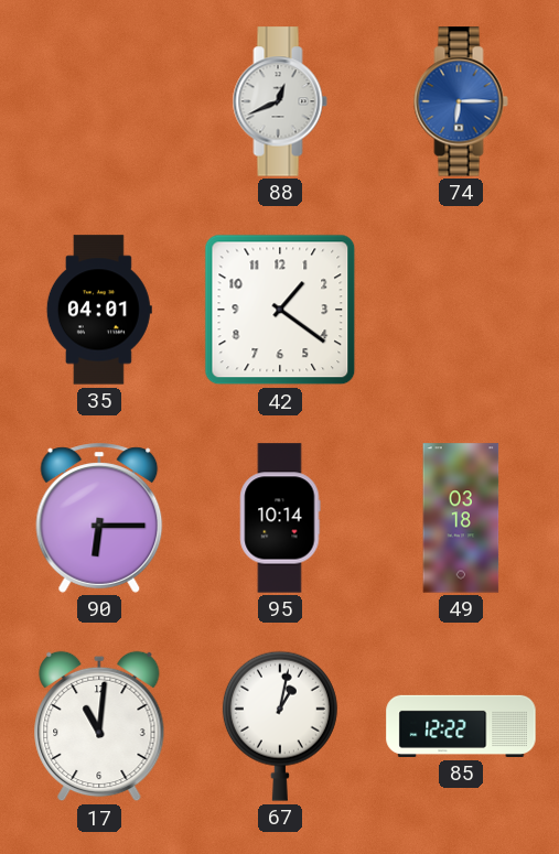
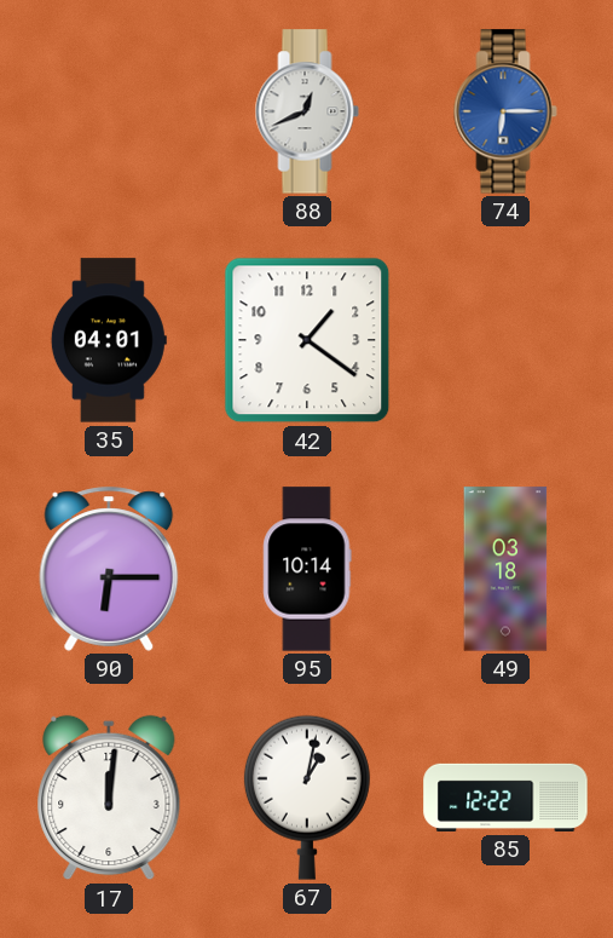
17: 11:01 -> 12:01
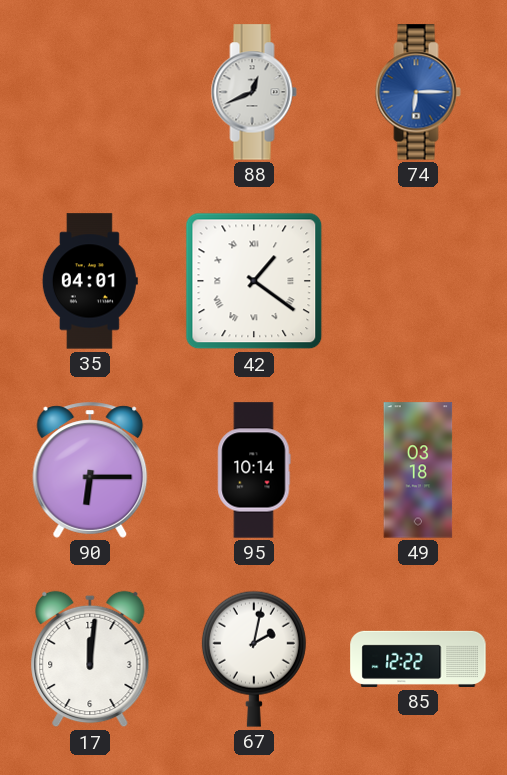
42 numerals: Arabic -> Roman
67: 1:02 -> 2:02
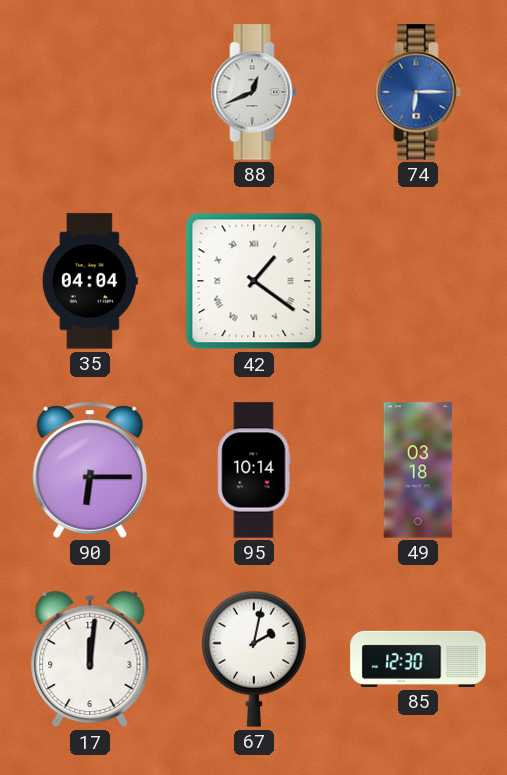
35: 04:01 -> 04:04
85: 12:22 -> 12:30
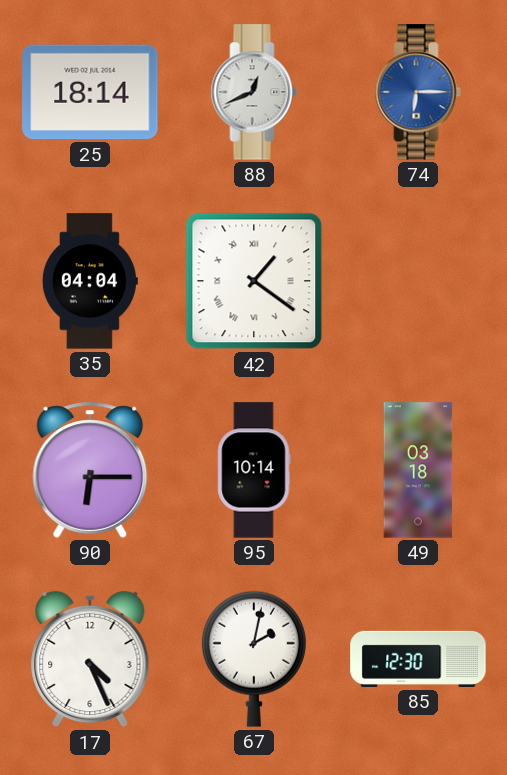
25: none -> 18:14
17: 12:01 -> 4:26
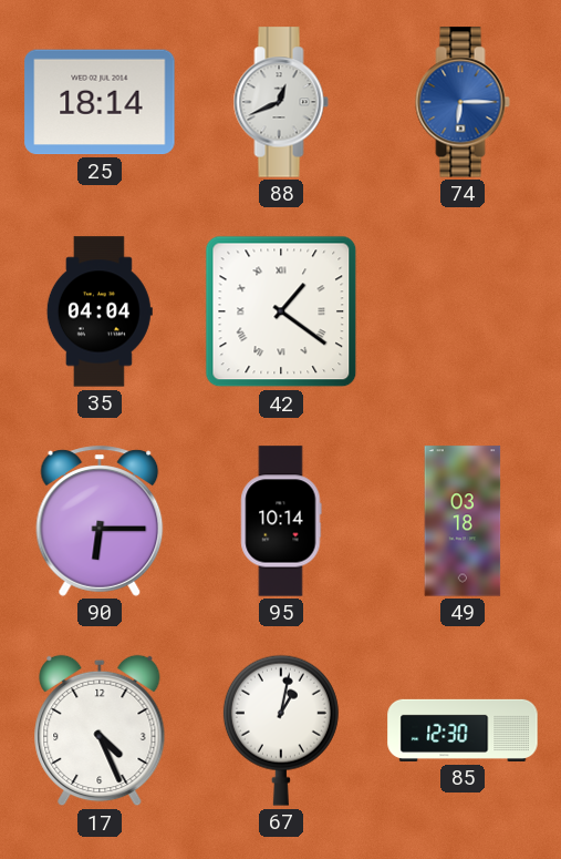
67: 2:02 -> 1:02
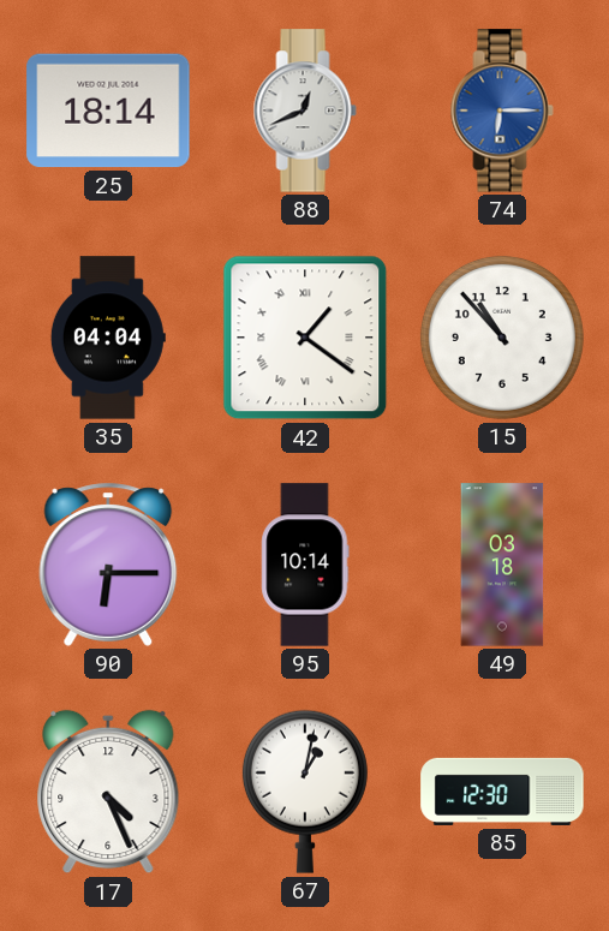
15: none -> 10:53
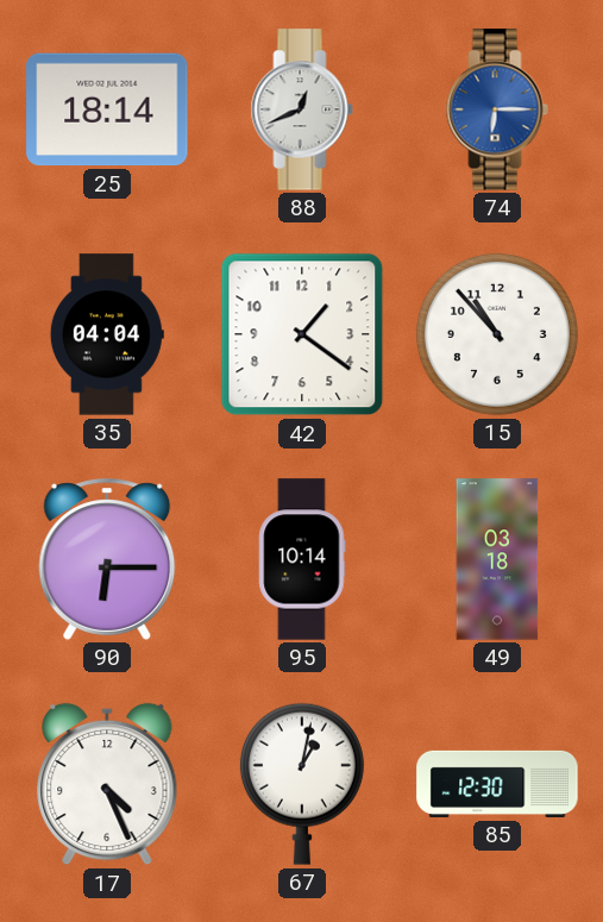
42 numerals: Roman -> Arabic
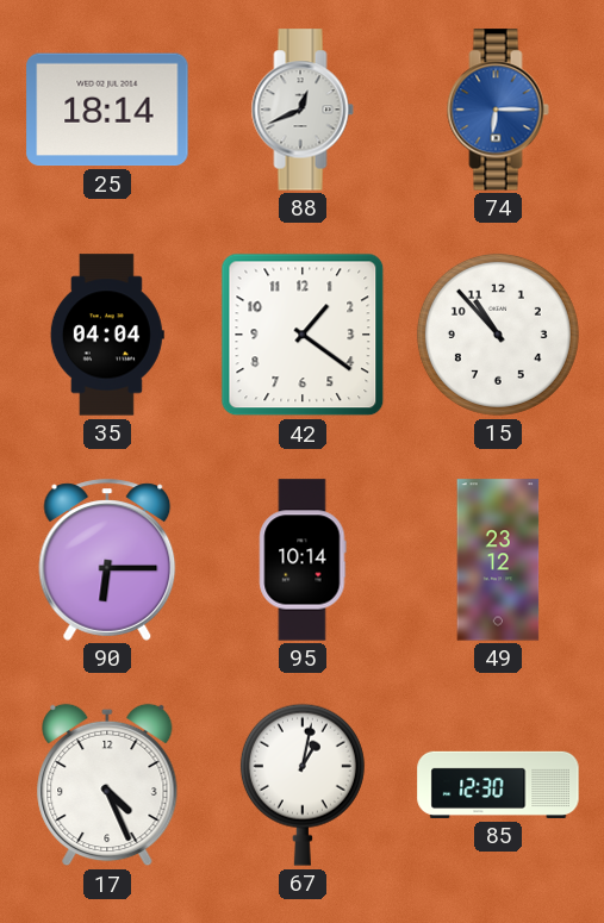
49: 03:18 -> 23:12
